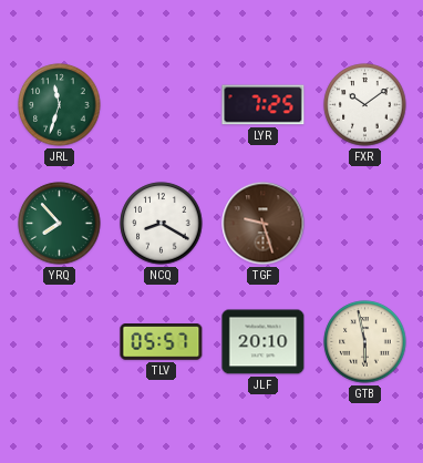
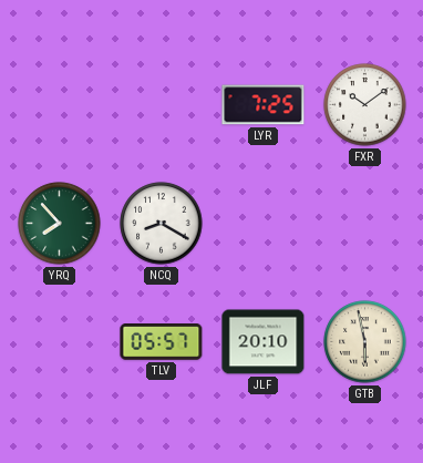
JRL: 11:33 -> none
TGF: 9:27 -> none
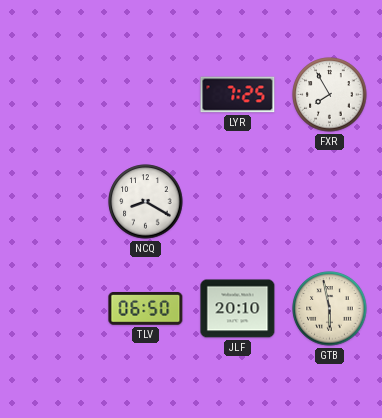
FXR: 10:09 -> 7:55
YRQ: 7:53 -> none
TLV: 05:57 -> 06:50
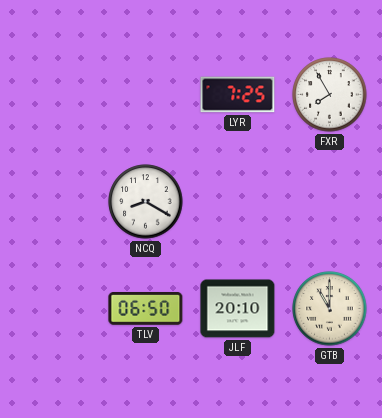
GTB: 5:58 -> 11:00
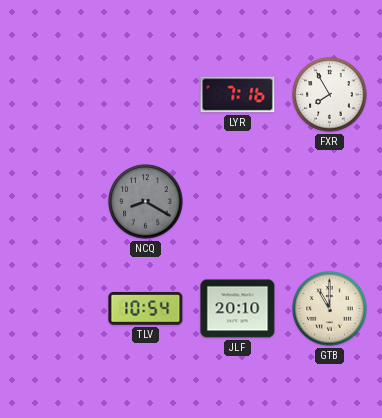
LYR: 7:25 -> 7:16
NCQ dial: white -> grey
TLV: 06:50 -> 10:54
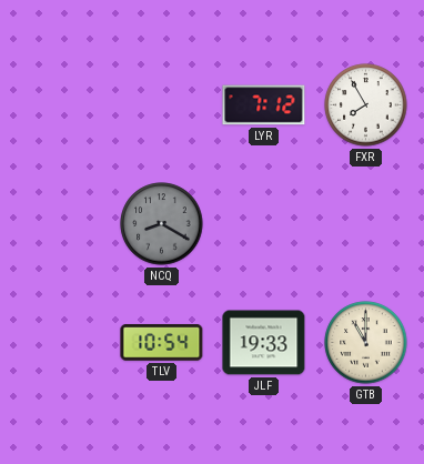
LYR: 7:16 -> 7:12
JLF: 20:10 -> 19:33
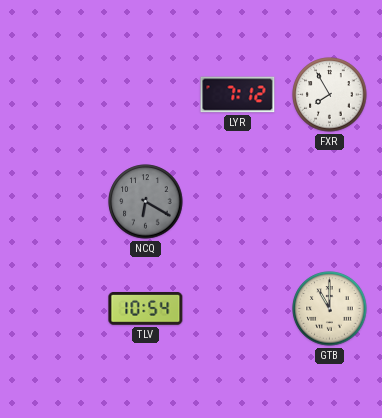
NCQ: 8:20 -> 6:20
JLF: 19:33 -> none
